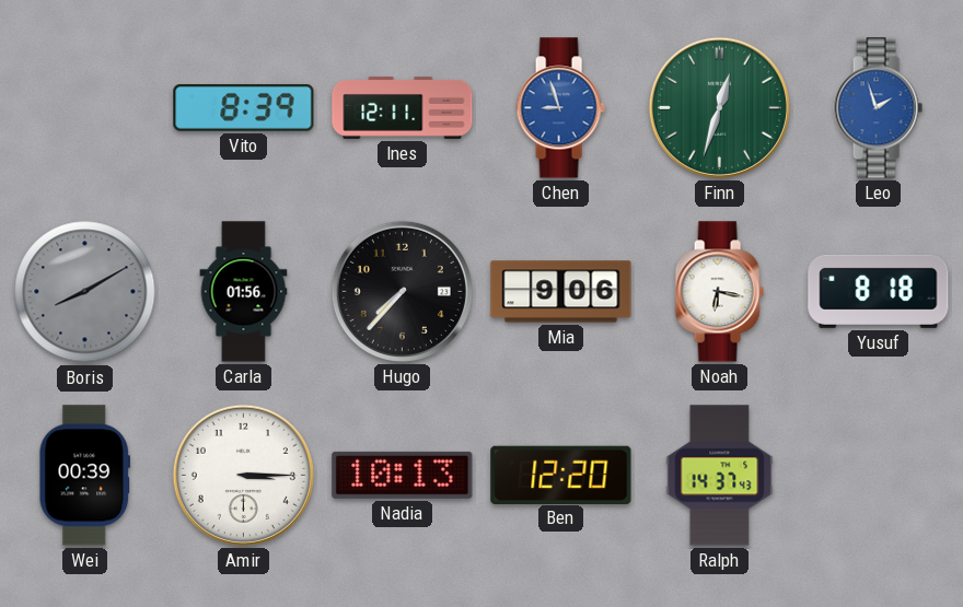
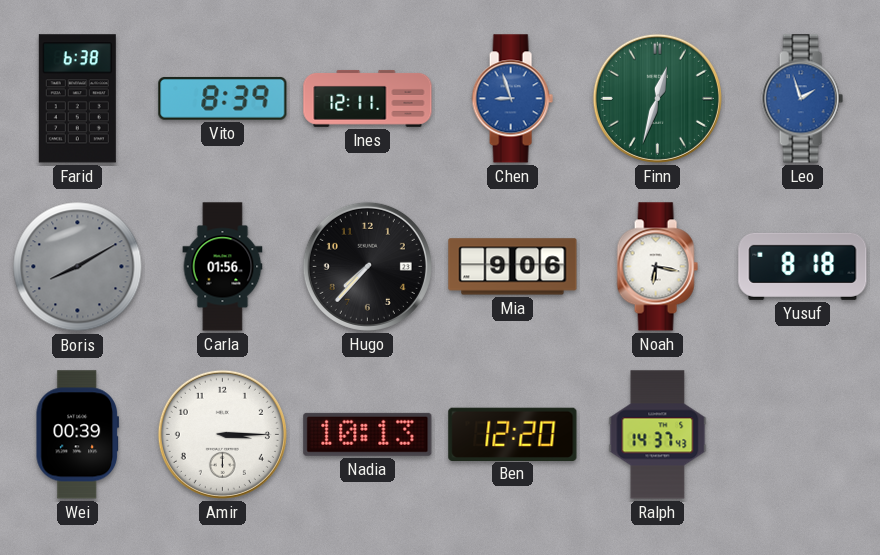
Farid: none -> 6:38
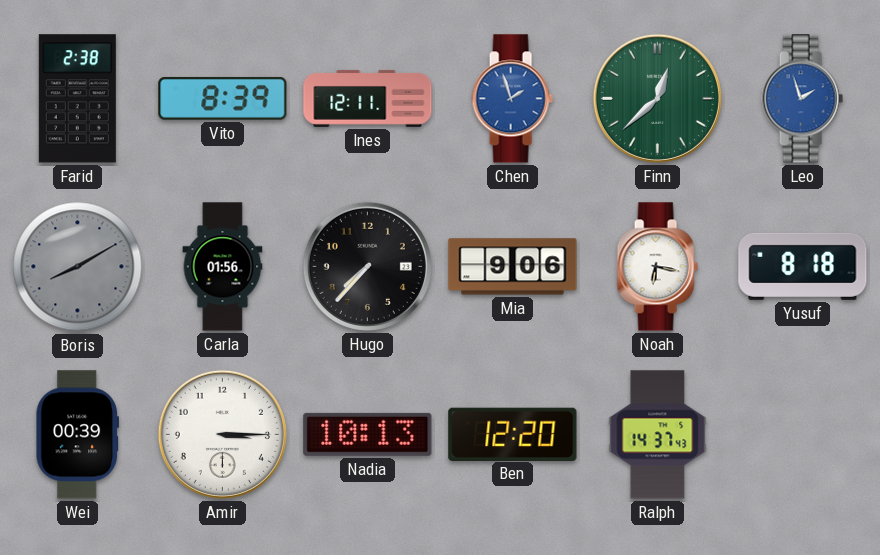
Farid: 6:38 -> 2:38
Chen: 8:57 -> 1:57
Finn: 12:33 -> 12:38
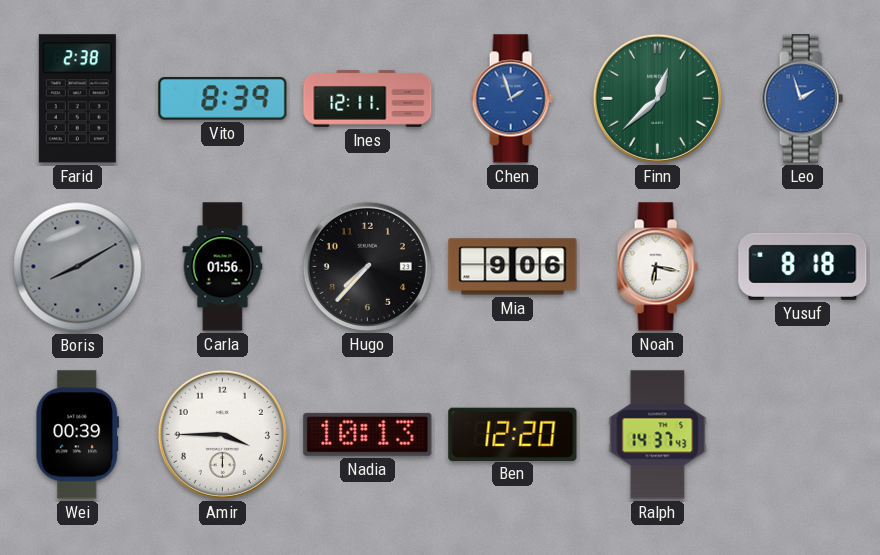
Amir: 3:15 -> 3:45
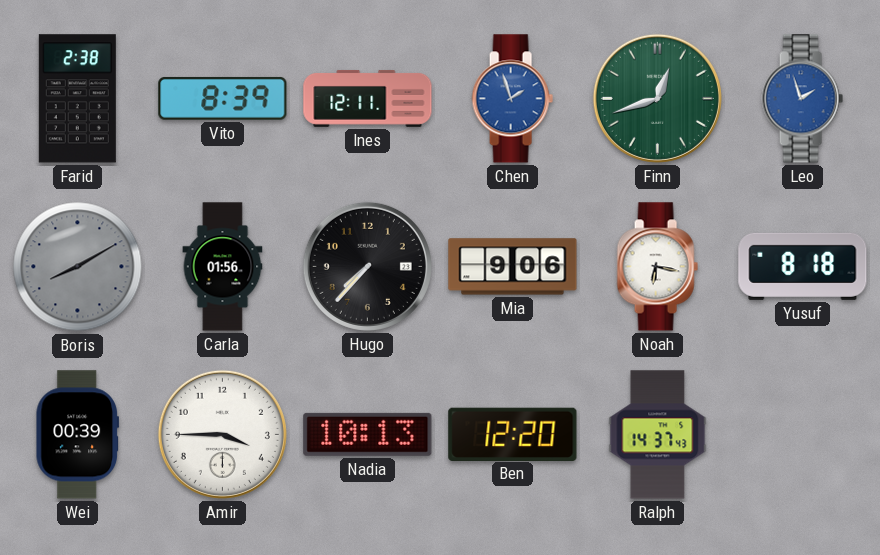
Finn: 12:38 -> 12:42
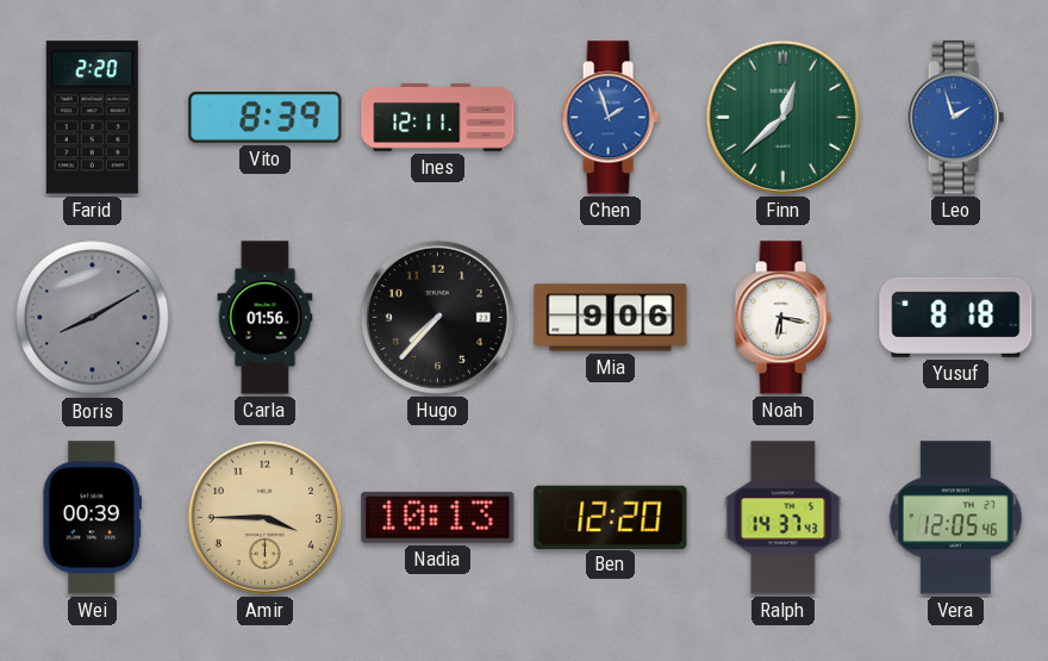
Farid: 2:38 -> 2:20
Finn: 12:42 -> 12:38
Amir dial: white -> champagne
Vera: none -> 12:05
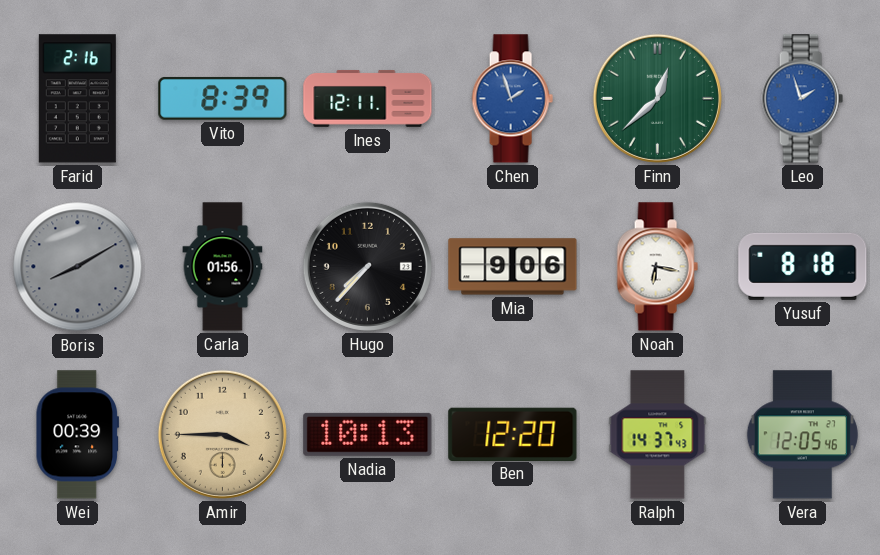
Farid: 2:20 -> 2:16
